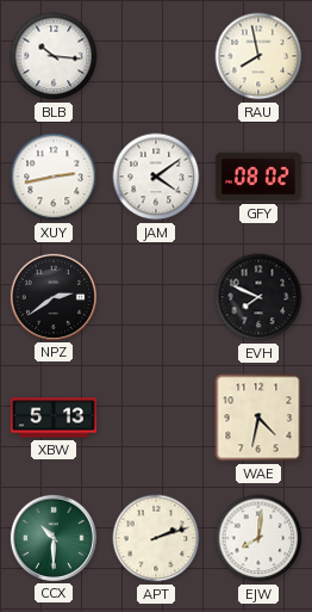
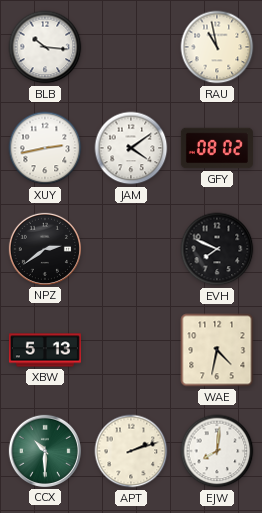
RAU: 7:58 -> 10:58
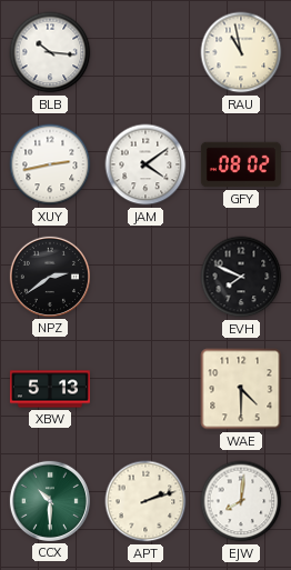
WAE: 4:32 -> 4:30
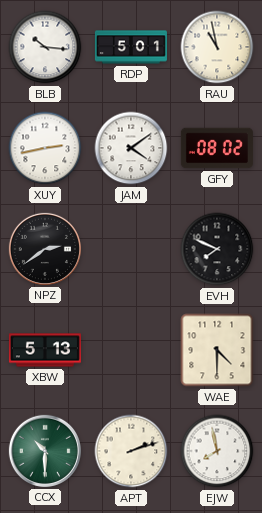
RDP: none -> 5:01
EJW: 8:01 -> 7:58
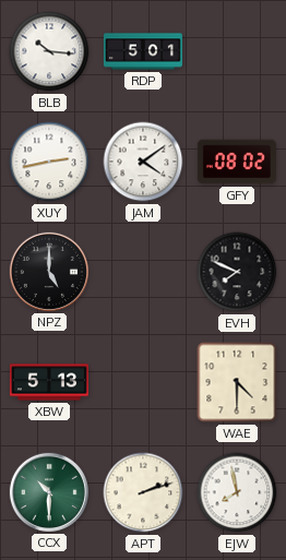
RAU: 10:58 -> none
NPZ: 2:39 -> 5:00
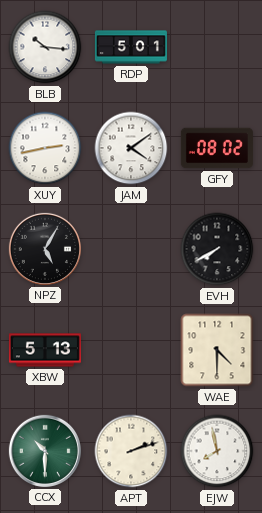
NPZ: 5:00 -> 5:05
EVH: 7:49 -> 7:40
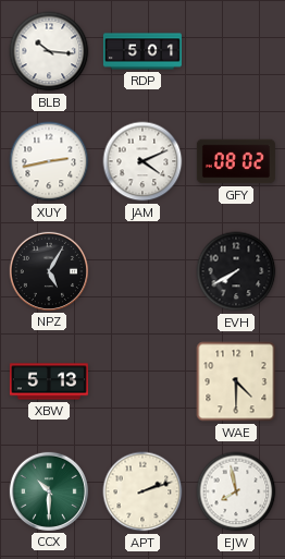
JAM: 4:09 -> 4:11
